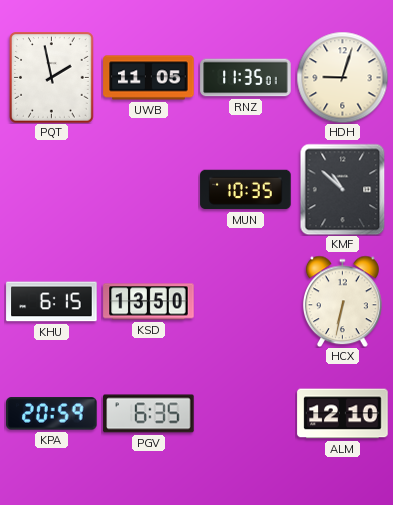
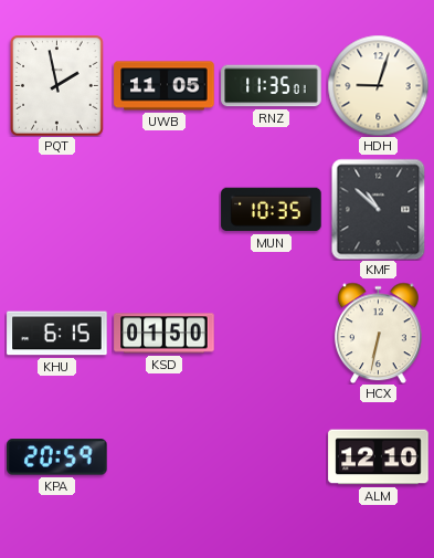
KSD: 13:50 -> 01:50
PGV: 6:35 -> none
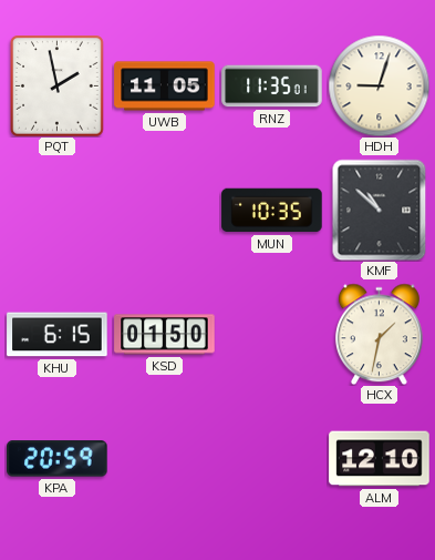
HCX: 6:32 -> 1:32
